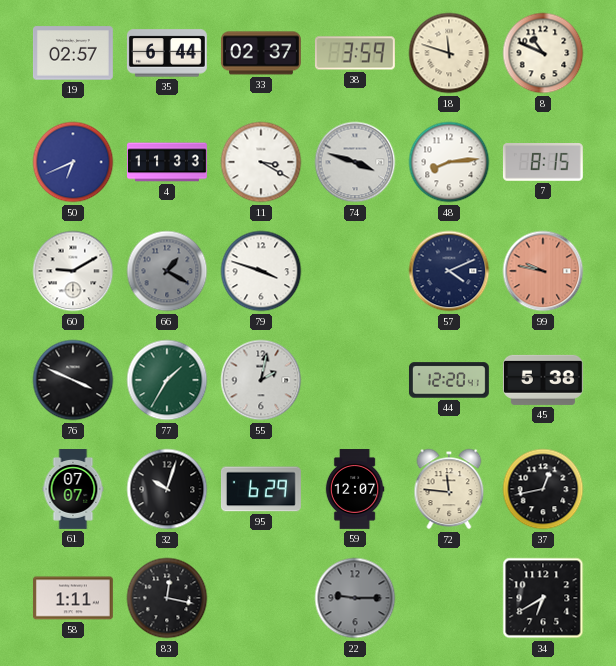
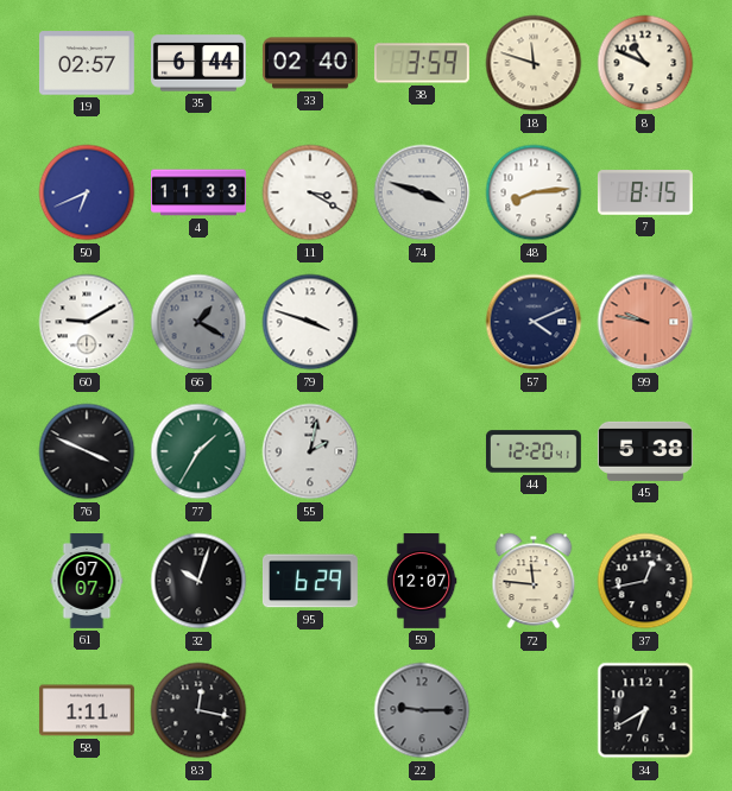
33: 02:37 -> 02:40
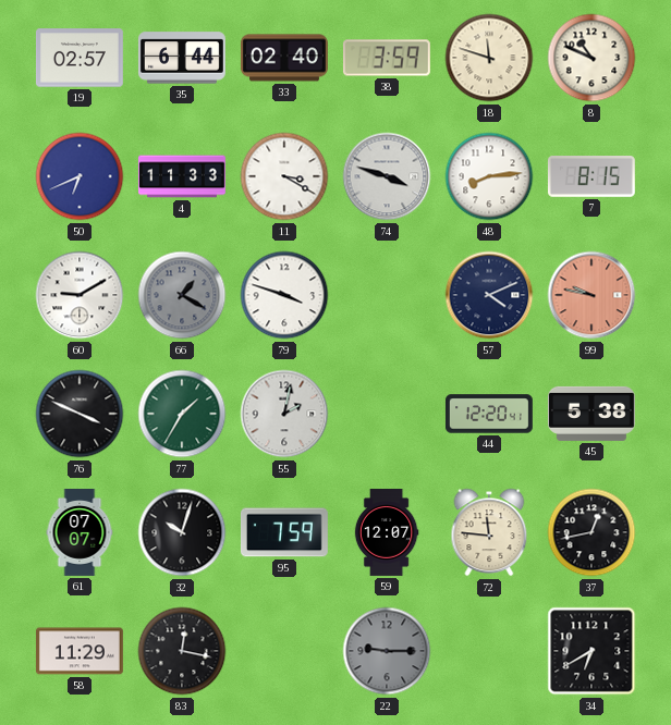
95: 6:29 -> 7:59
58: 1:11 -> 11:29
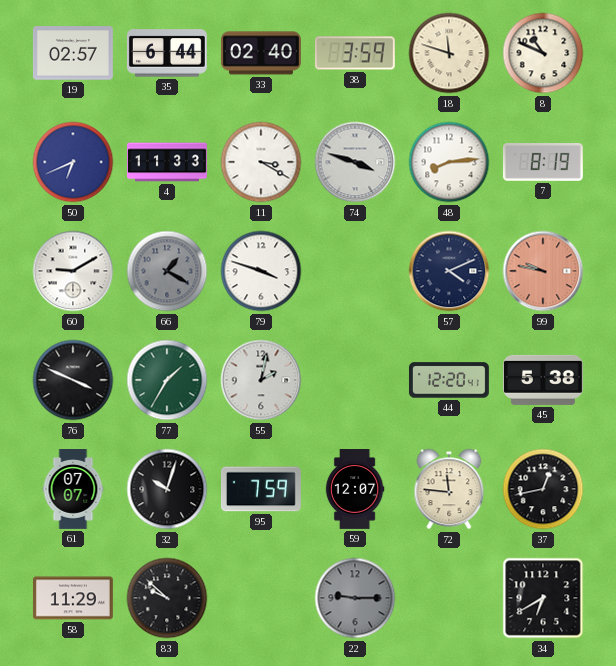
7: 8:15 -> 8:19
83: 12:17 -> 9:52
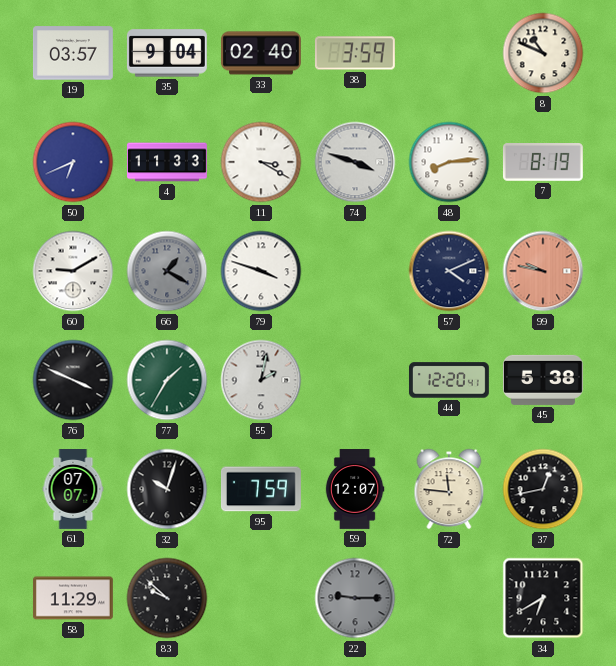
19: 02:57 -> 03:57
35: 6:44 -> 9:04
18: 11:48 -> none
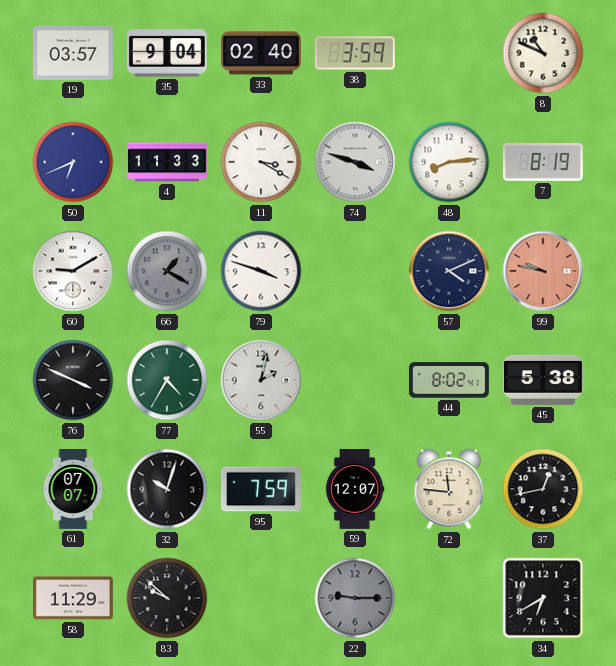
77: 1:35 -> 4:35
44: 12:20 -> 8:02
